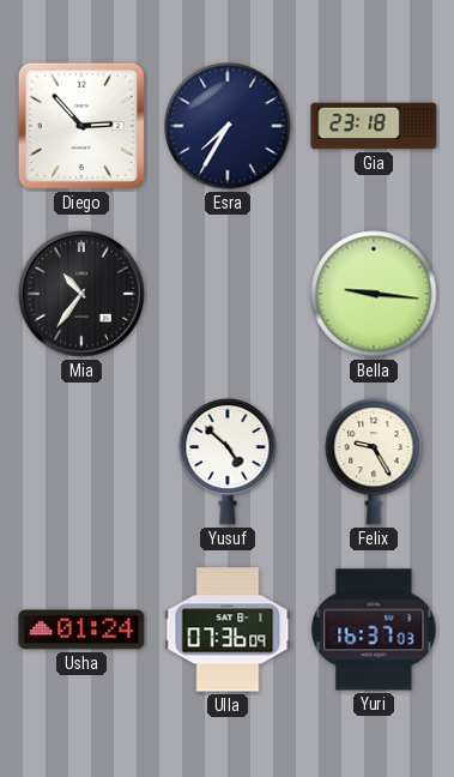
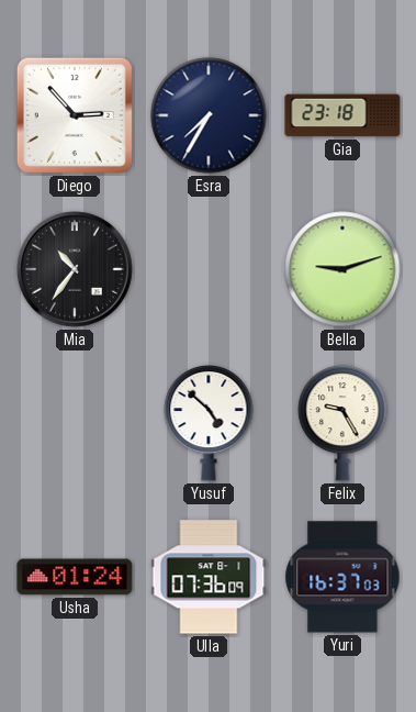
Bella: 9:16 -> 9:12
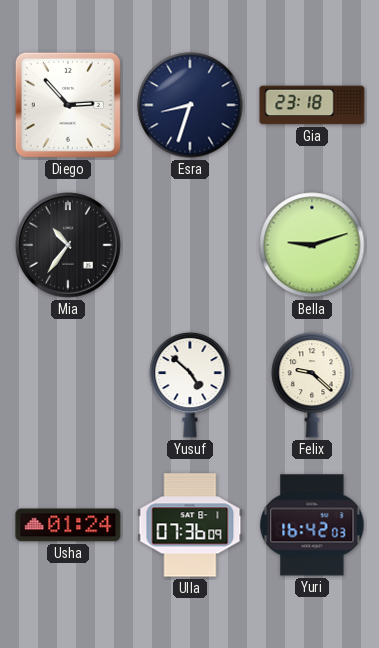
Esra: 7:35 -> 8:33
Felix: 9:25 -> 9:22
Yuri: 16:37 -> 16:42
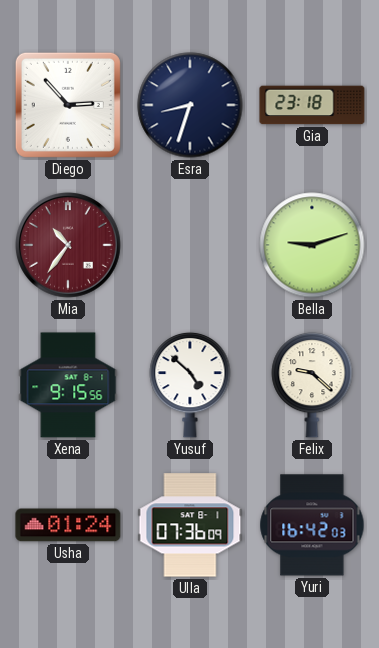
Mia dial: black -> burgundy
Xena: none -> 9:15
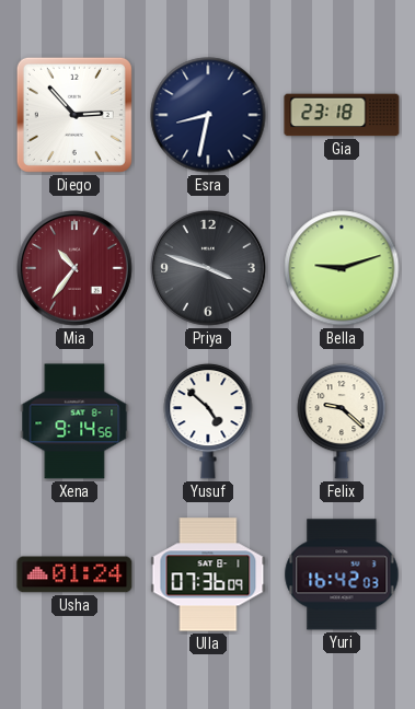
Esra: 8:33 -> 8:32
Priya: none -> 3:48
Xena: 9:15 -> 9:14
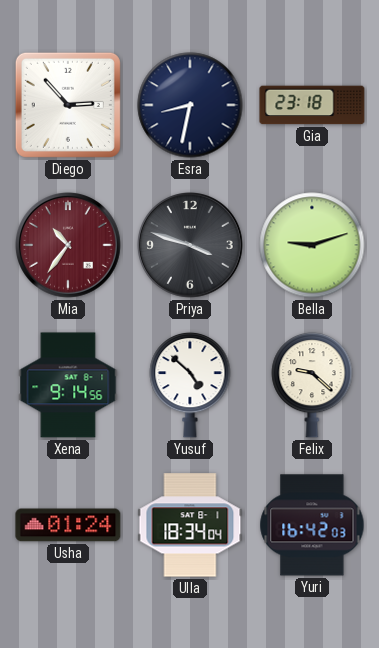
Ulla: 07:36 -> 18:34
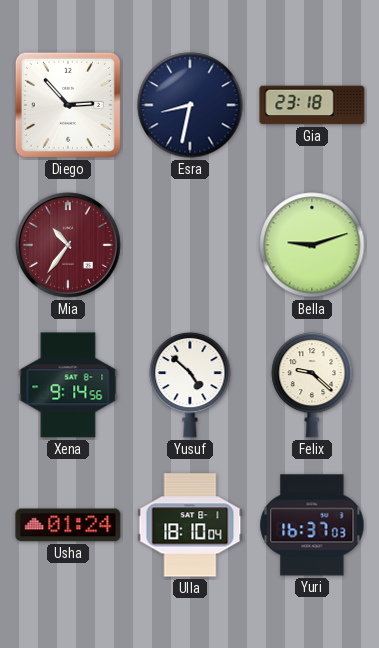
Priya: 3:48 -> none
Ulla: 18:34 -> 18:10
Yuri: 16:42 -> 16:37
